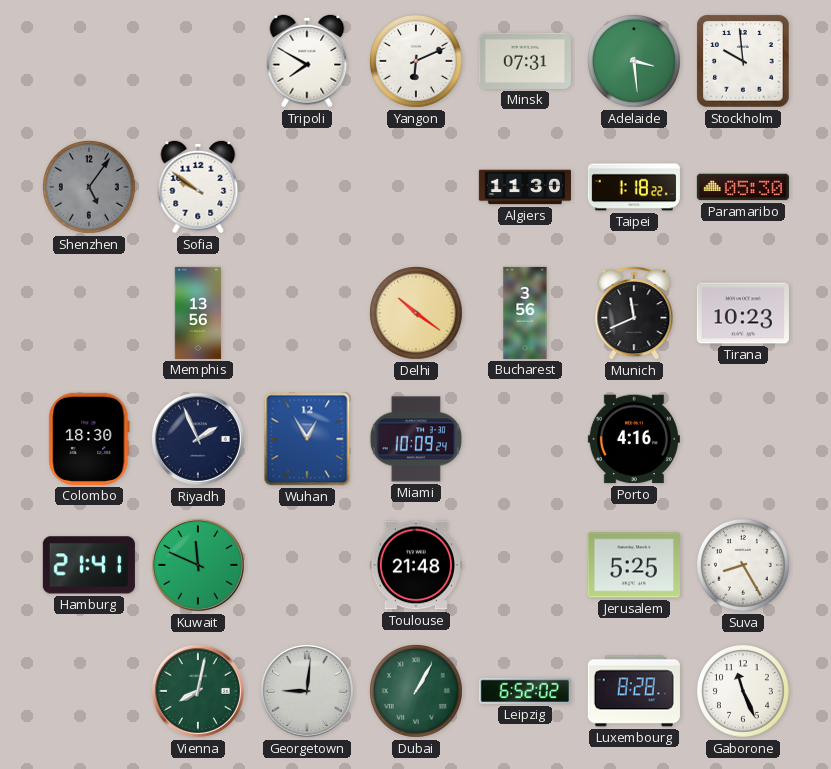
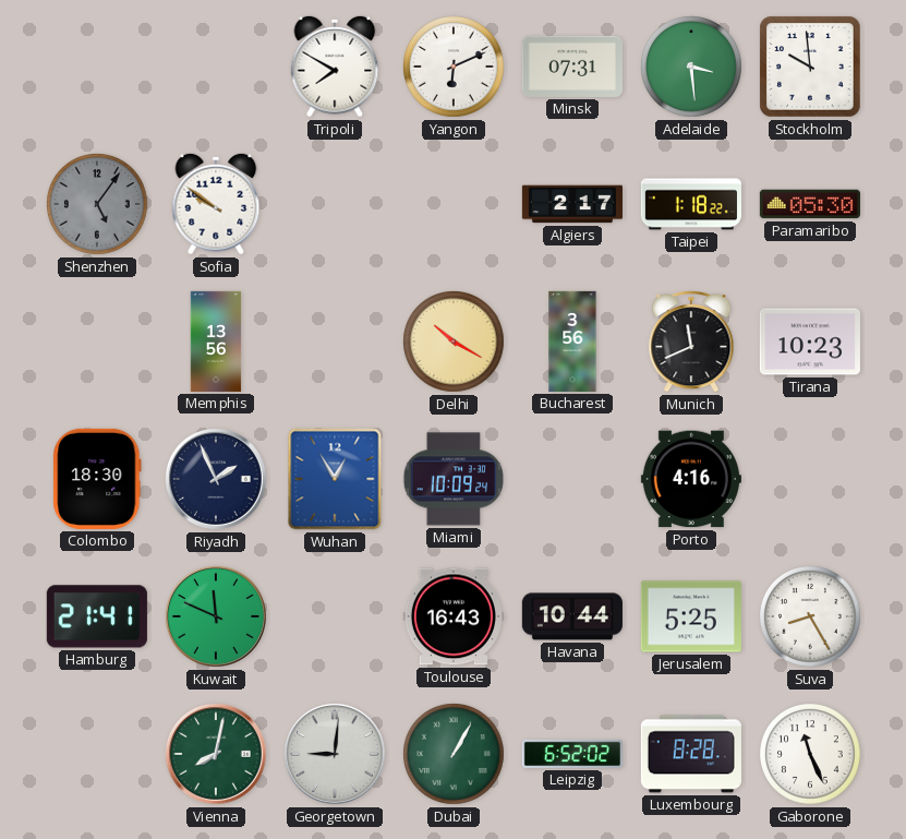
Algiers: 11:30 -> 2:17
Delhi: 10:21 -> 10:20
Toulouse: 21:48 -> 16:43
Havana: none -> 10:44
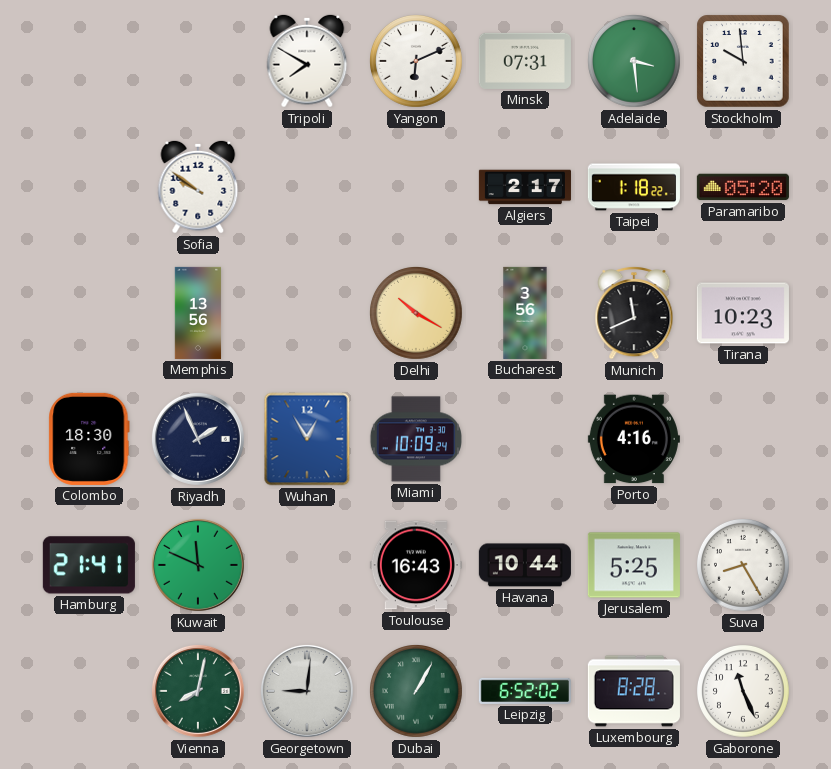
Shenzhen: 5:06 -> none
Paramaribo: 05:30 -> 05:20
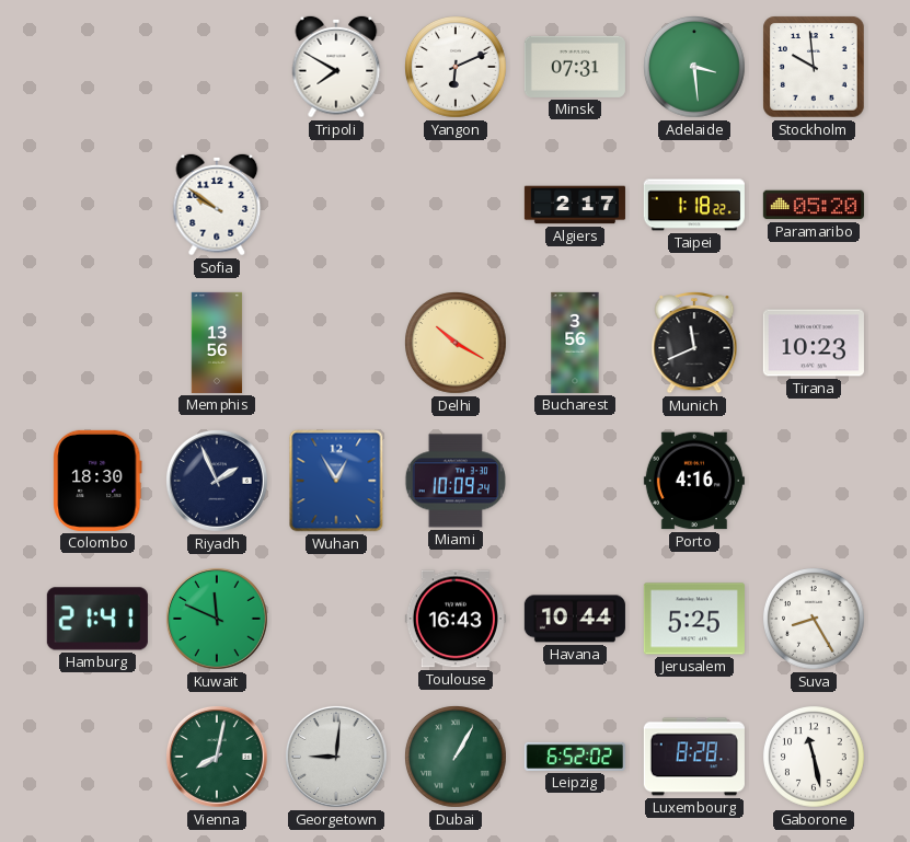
Gaborone: 11:26 -> 11:28
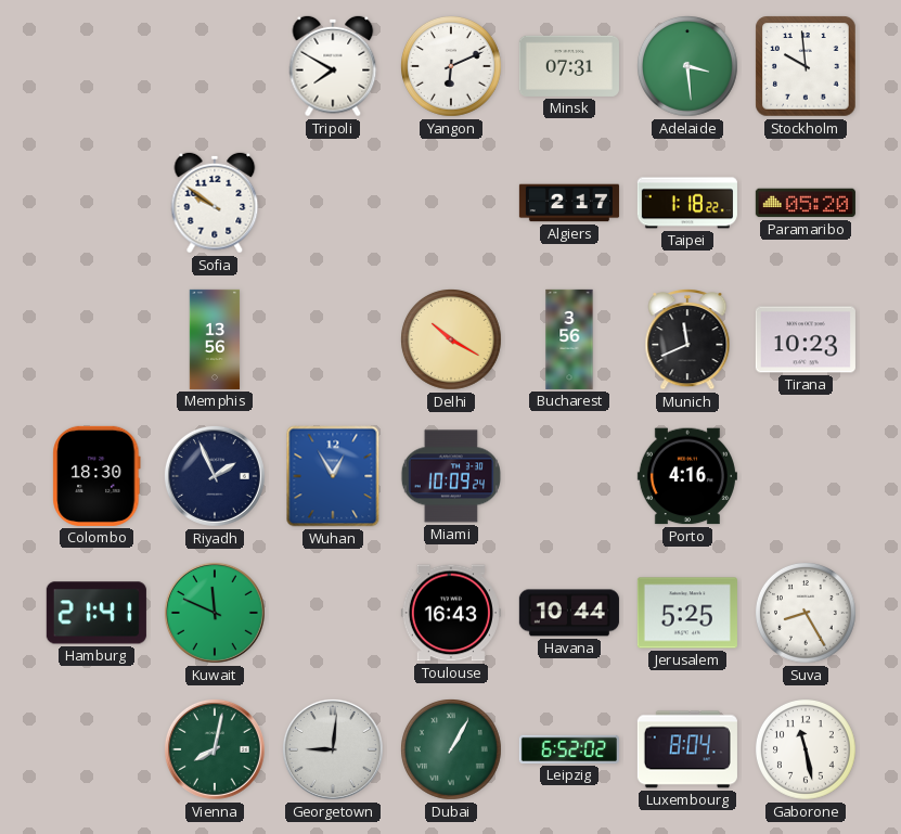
Luxembourg: 8:28 -> 8:04
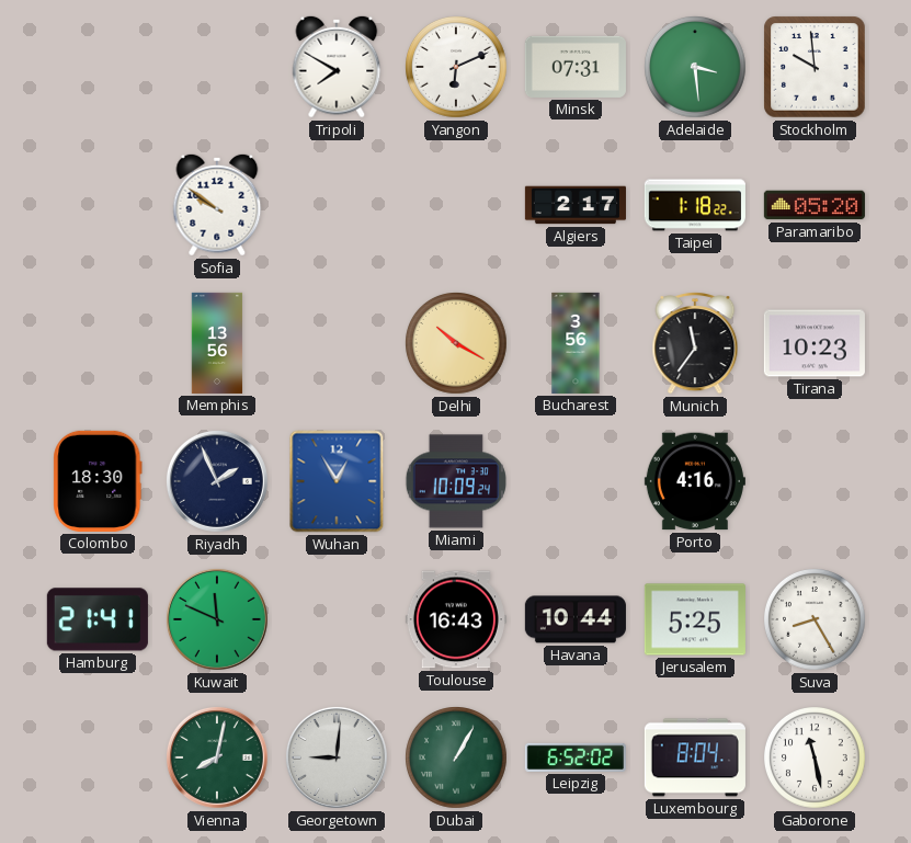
Munich: 11:41 -> 11:36
